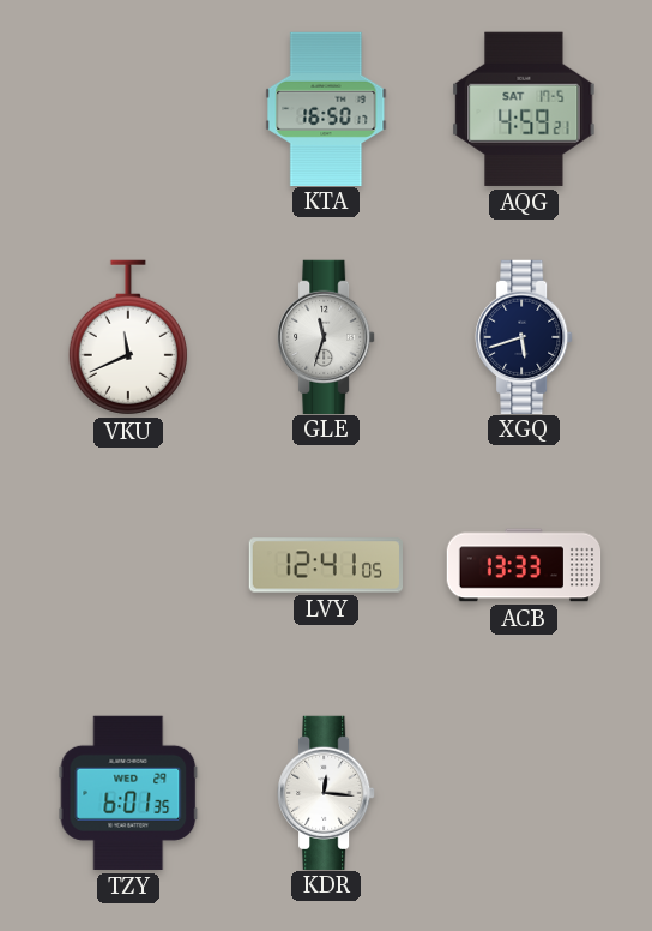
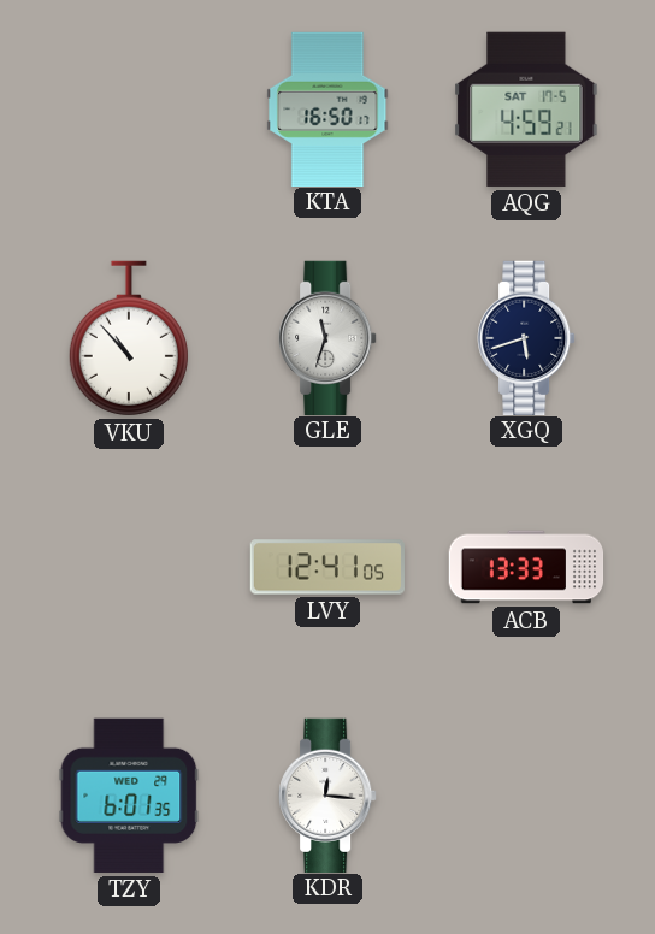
VKU: 11:41 -> 10:53
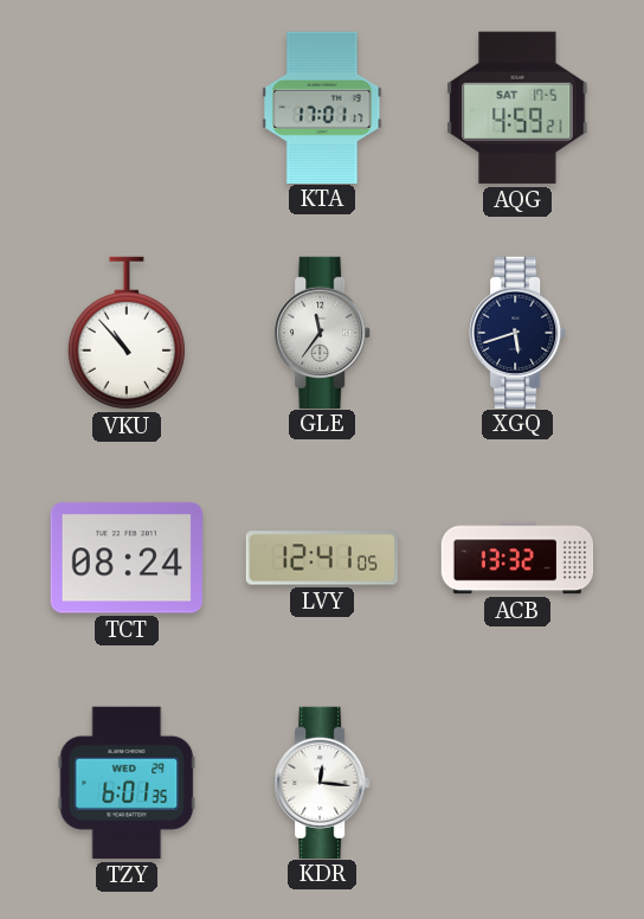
KTA: 16:50 -> 17:01
GLE: 11:33 -> 11:36
TCT: none -> 08:24
ACB: 13:33 -> 13:32
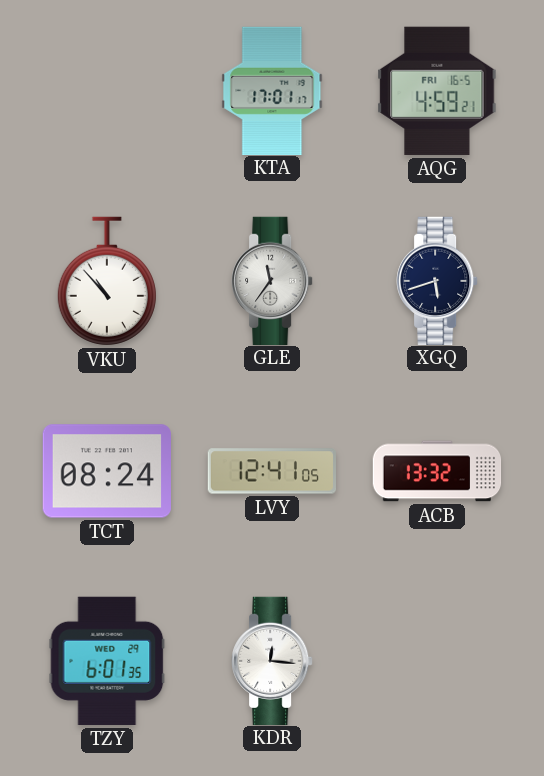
AQG date: SAT 17-5 -> FRI 16-5
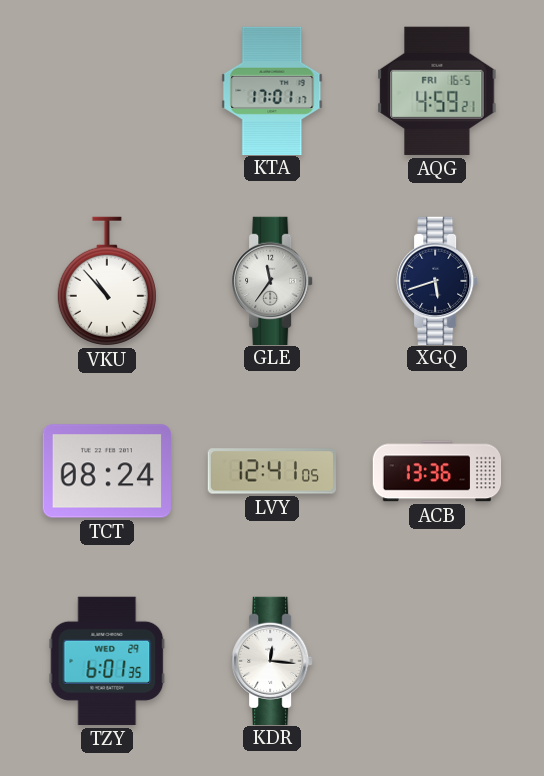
ACB: 13:32 -> 13:36
